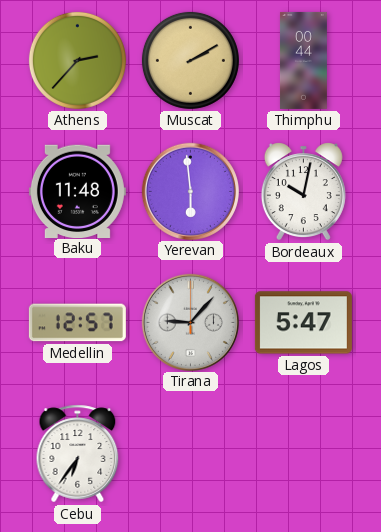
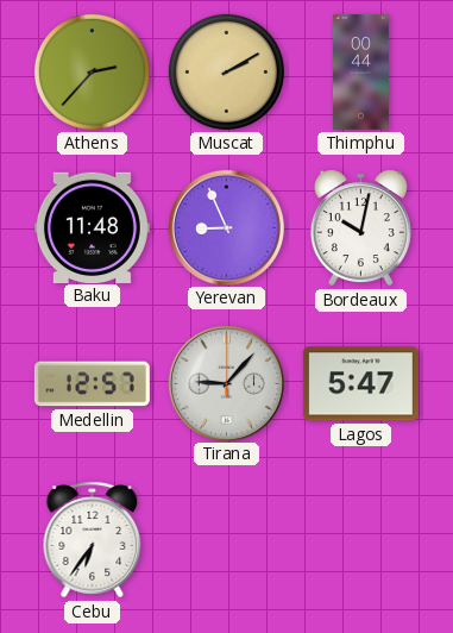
Yerevan: 5:59 -> 8:56
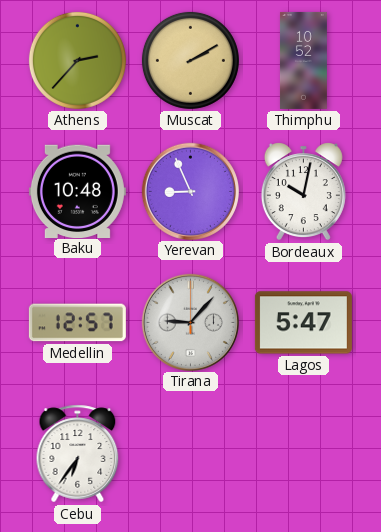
Thimphu: 00:44 -> 10:52
Baku: 11:48 -> 10:48
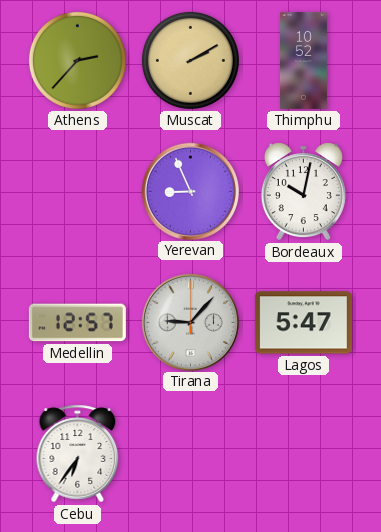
Baku: 10:48 -> none
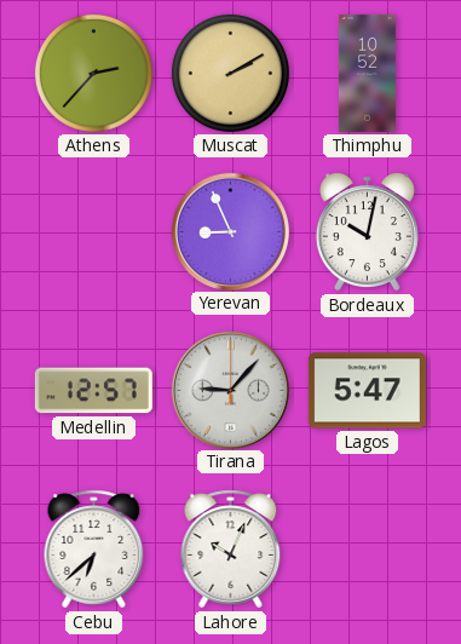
Cebu: 6:36 -> 6:38
Lahore: none -> 10:04
